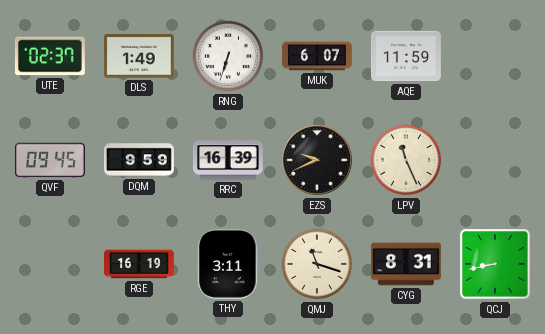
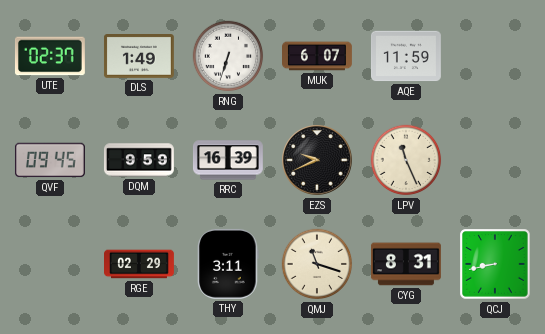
RGE: 16:19 -> 02:29
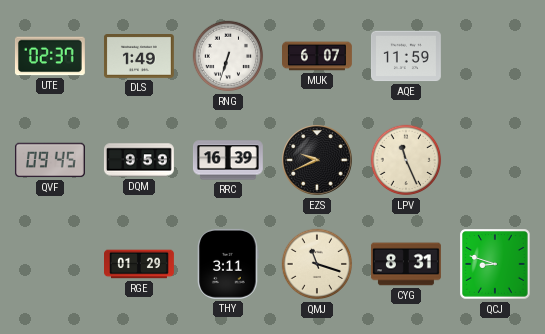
RGE: 02:29 -> 01:29
QCJ: 8:43 -> 8:48
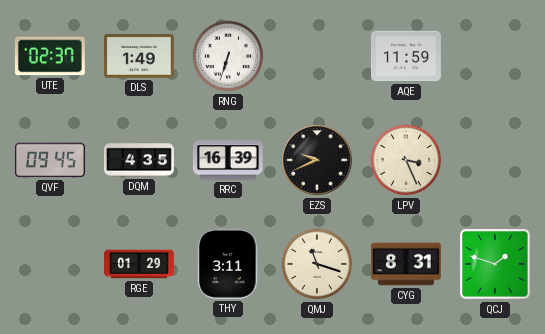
MUK: 6:07 -> none
DQM: 9:59 -> 4:35
LPV: 11:26 -> 3:26
QCJ: 8:48 -> 1:48
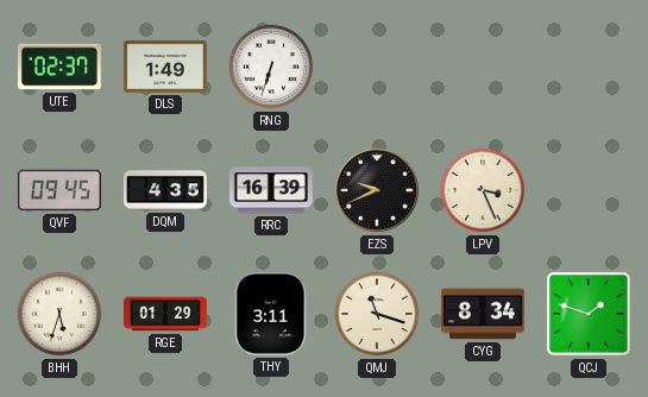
AQE: 11:59 -> none
BHH: none -> 5:33
CYG: 8:31 -> 8:34
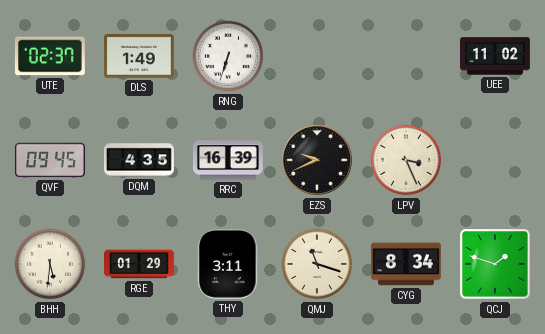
UEE: none -> 11:02
BHH: 5:33 -> 5:31
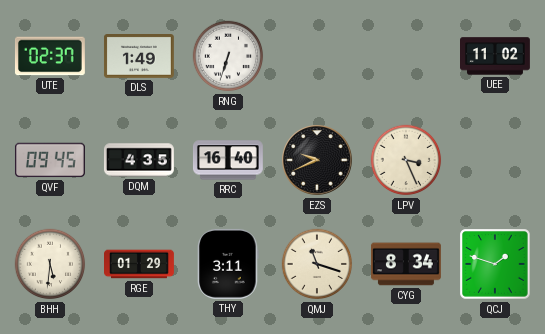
RRC: 16:39 -> 16:40
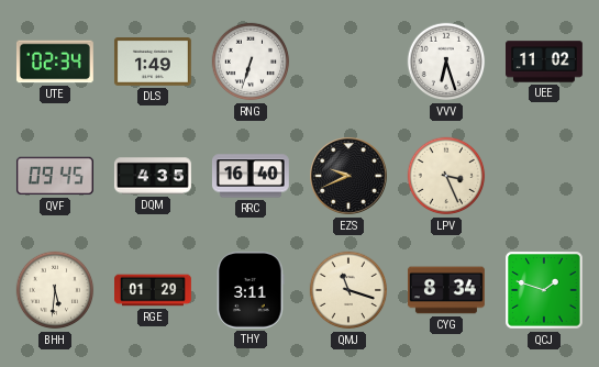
UTE: 02:37 -> 02:34
VVV: none -> 6:27
